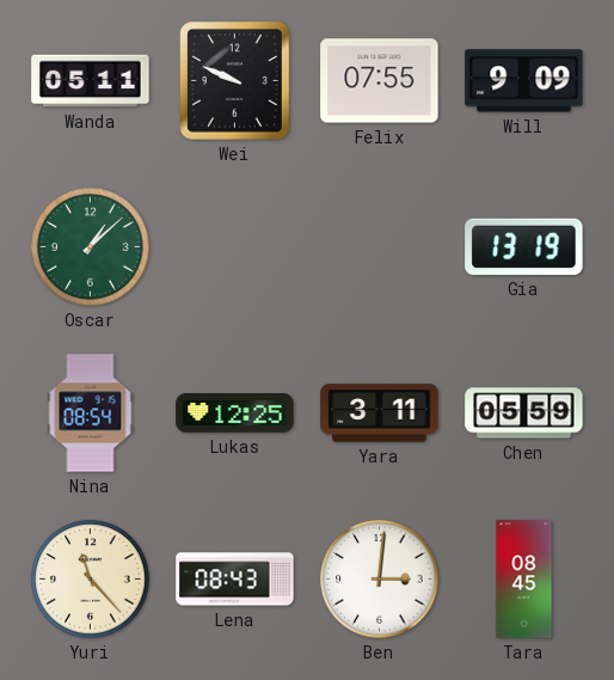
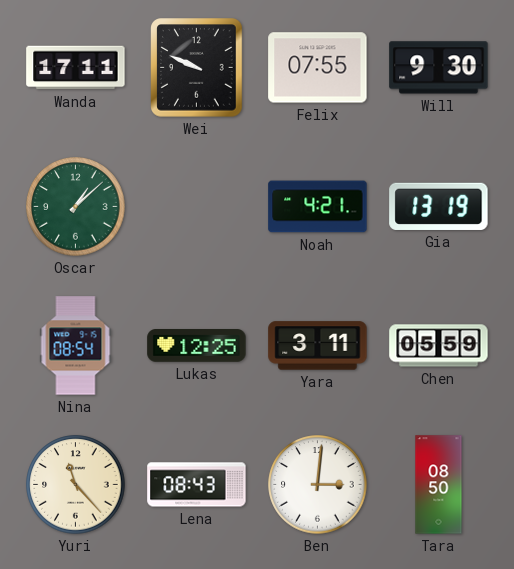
Wanda: 05:11 -> 17:11
Will: 9:09 -> 9:30
Noah: none -> 4:21
Tara: 08:45 -> 08:50
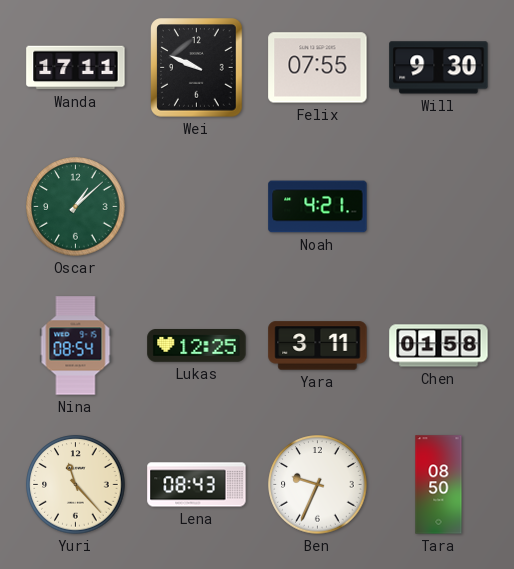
Gia: 13:19 -> none
Chen: 05:59 -> 01:58
Ben: 3:01 -> 9:34
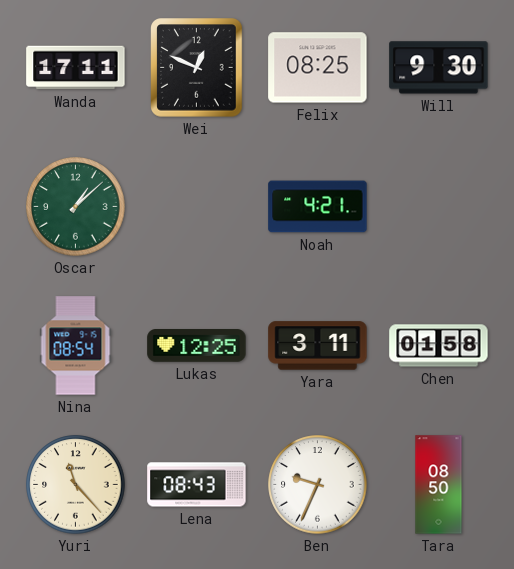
Wei: 9:49 -> 12:49
Felix: 07:55 -> 08:25
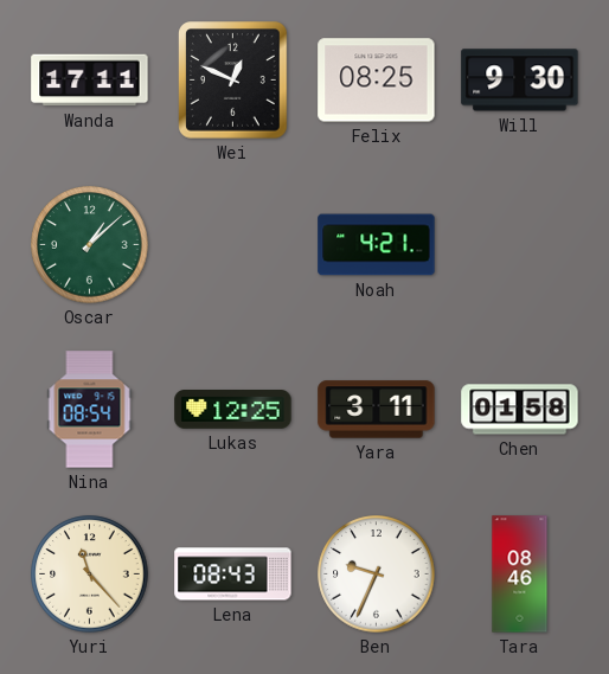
Tara: 08:50 -> 08:46
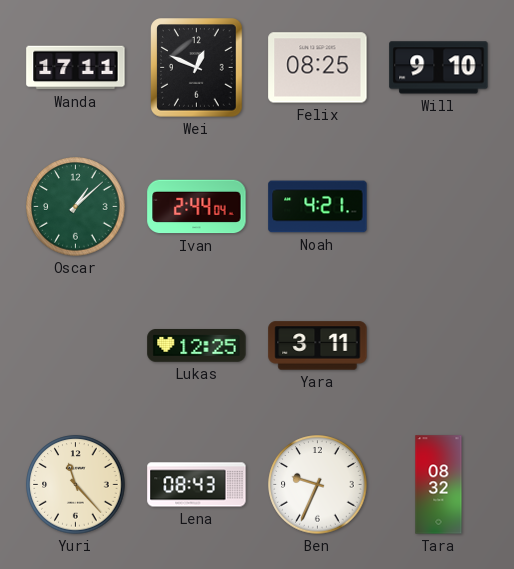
Will: 9:30 -> 9:10
Ivan: none -> 2:44
Nina: 08:54 -> none
Chen: 01:58 -> none
Tara: 08:46 -> 08:32
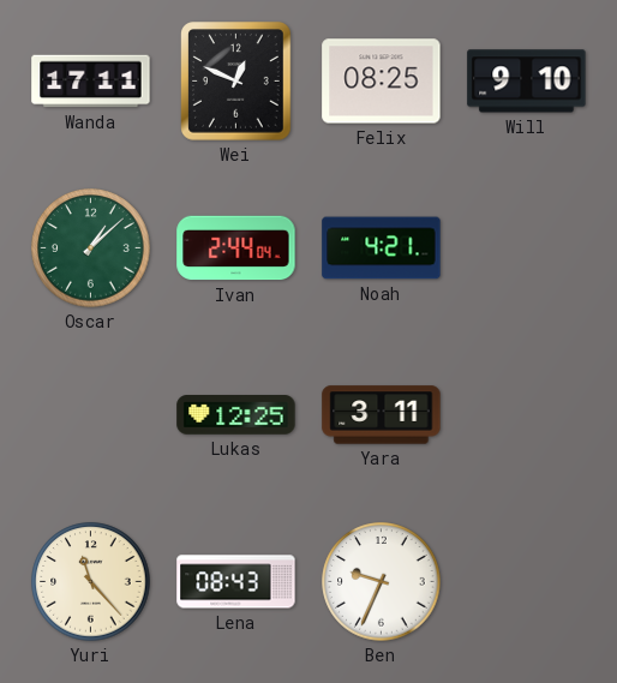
Tara: 08:32 -> none
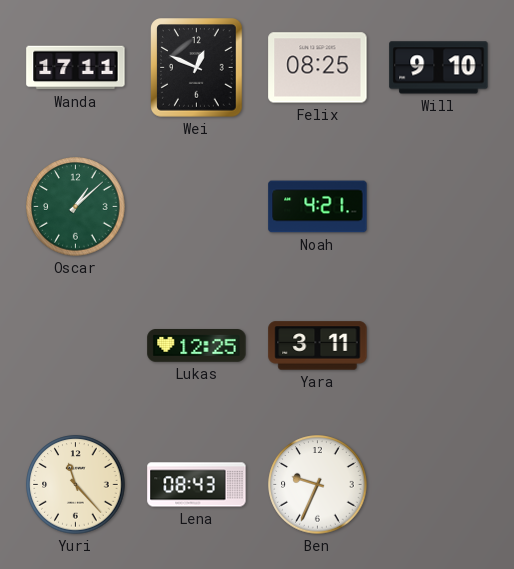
Ivan: 2:44 -> none
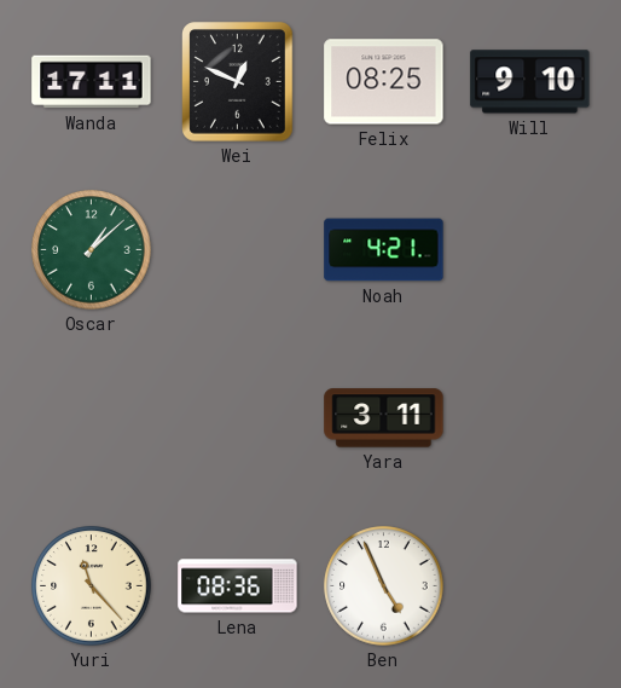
Lukas: 12:25 -> none
Lena: 08:43 -> 08:36
Ben: 9:34 -> 4:56
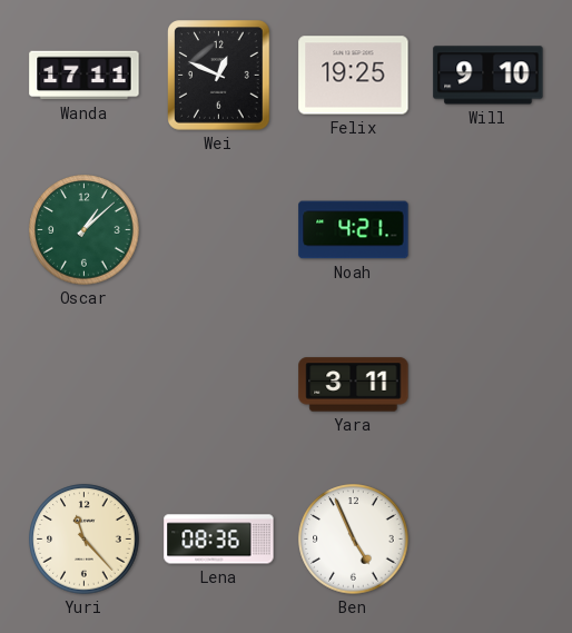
Felix: 08:25 -> 19:25
